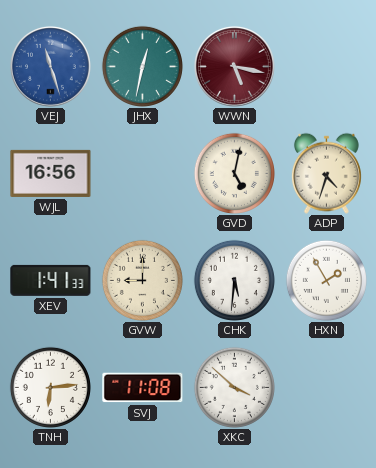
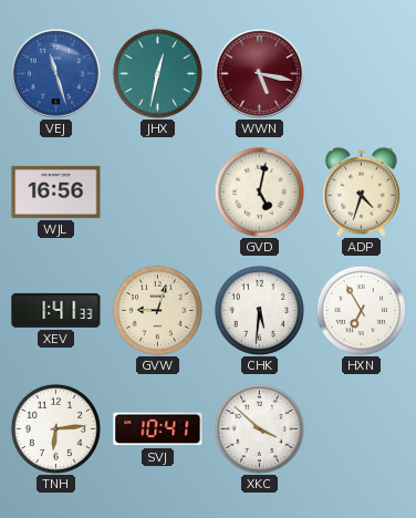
GVW: 9:00 -> 9:03
HXN: 1:55 -> 6:55
SVJ: 11:08 -> 10:41
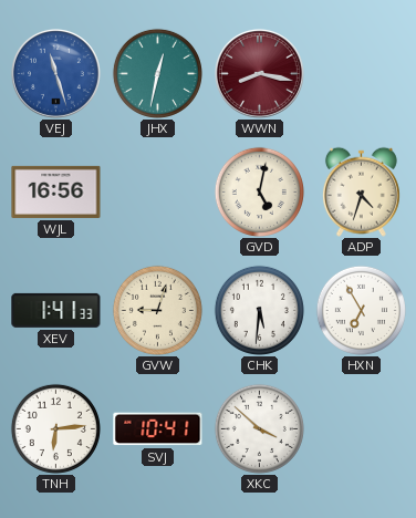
WWN: 5:17 -> 8:17
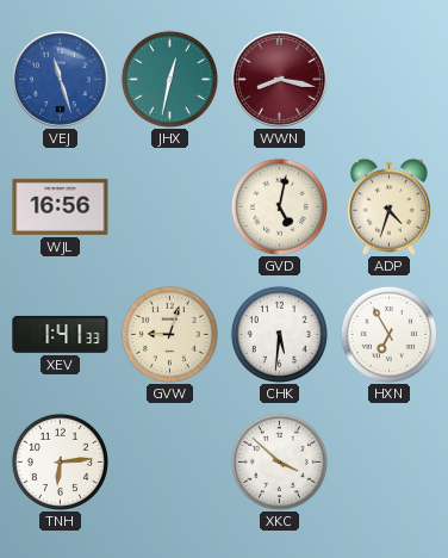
SVJ: 10:41 -> none
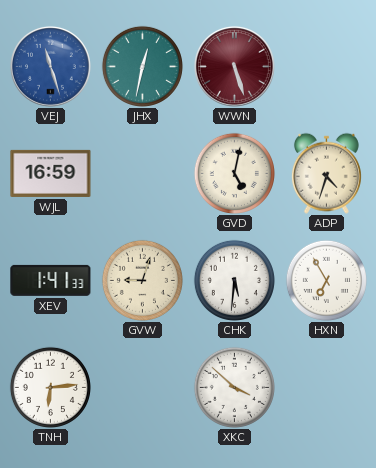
WWN: 8:17 -> 5:27
WJL: 16:56 -> 16:59
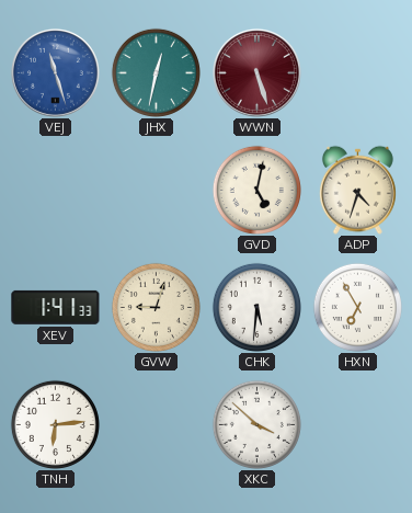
WJL: 16:59 -> none
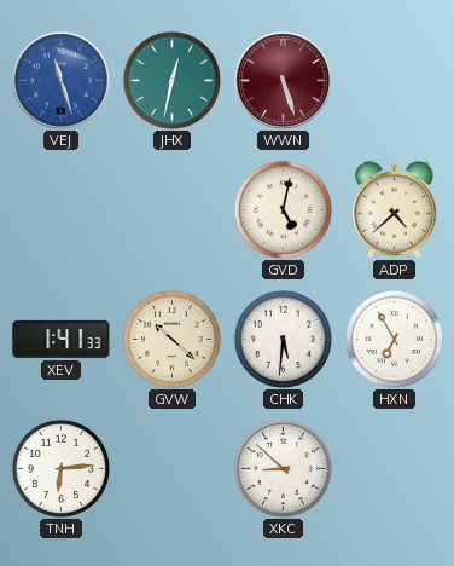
ADP: 4:33 -> 4:38
GVW: 9:03 -> 10:22
XKC: 3:52 -> 8:52
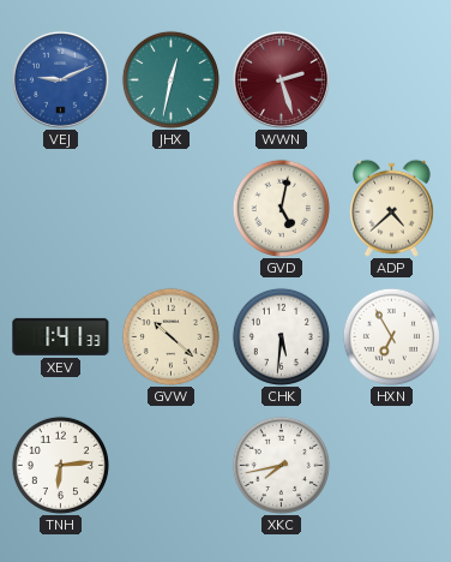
VEJ: 11:27 -> 9:11
WWN: 5:27 -> 2:27
XKC: 8:52 -> 7:43
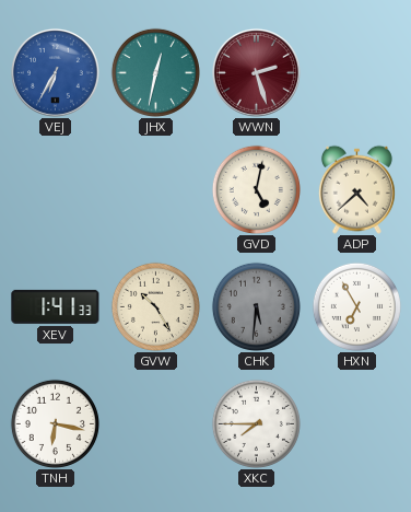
VEJ: 9:11 -> 6:35
GVW: 10:22 -> 10:25
CHK dial: white -> grey
TNH: 6:14 -> 6:17
XKC: 7:43 -> 7:45
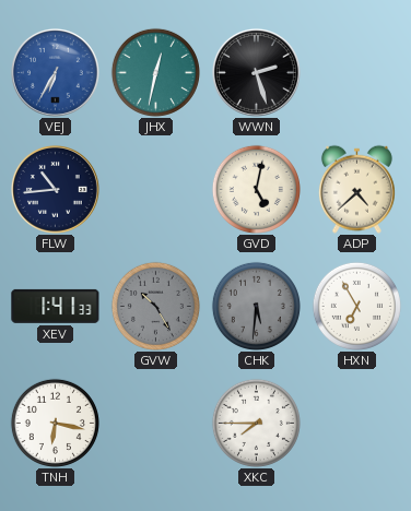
WWN dial: burgundy -> black
FLW: none -> 10:44
GVW dial: cream -> grey
